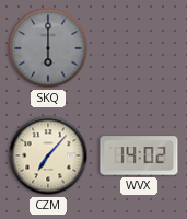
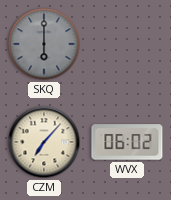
WVX: 14:02 -> 06:02
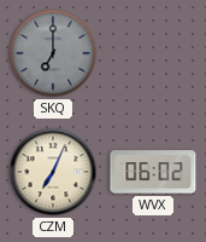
SKQ: 6:00 -> 7:00
CZM: 7:07 -> 7:04
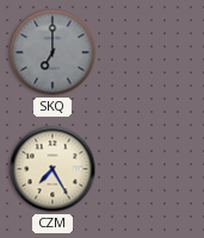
CZM: 7:04 -> 7:25
WVX: 06:02 -> none
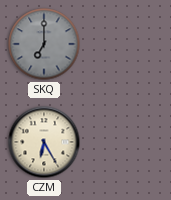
CZM: 7:25 -> 6:25
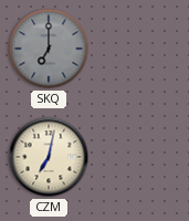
CZM: 6:25 -> 7:02
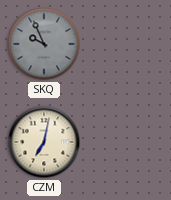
SKQ: 7:00 -> 9:56
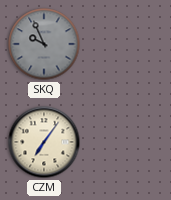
CZM: 7:02 -> 7:06
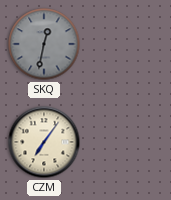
SKQ: 9:56 -> 12:32
